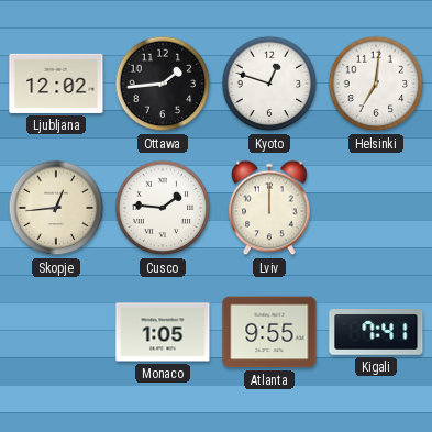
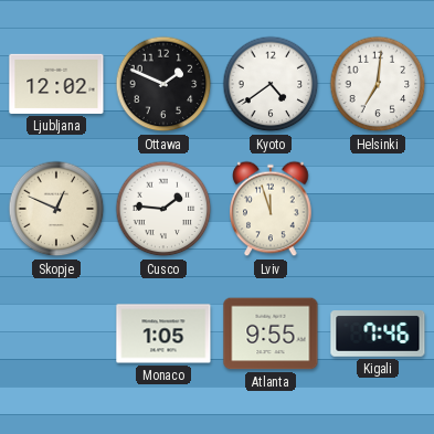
Ottawa: 1:44 -> 1:49
Kyoto: 12:48 -> 4:39
Skopje: 12:44 -> 12:49
Lviv: 12:00 -> 11:57
Kigali: 7:41 -> 7:46
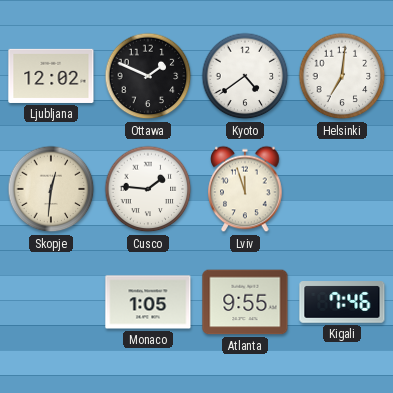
Skopje: 12:49 -> 12:31
